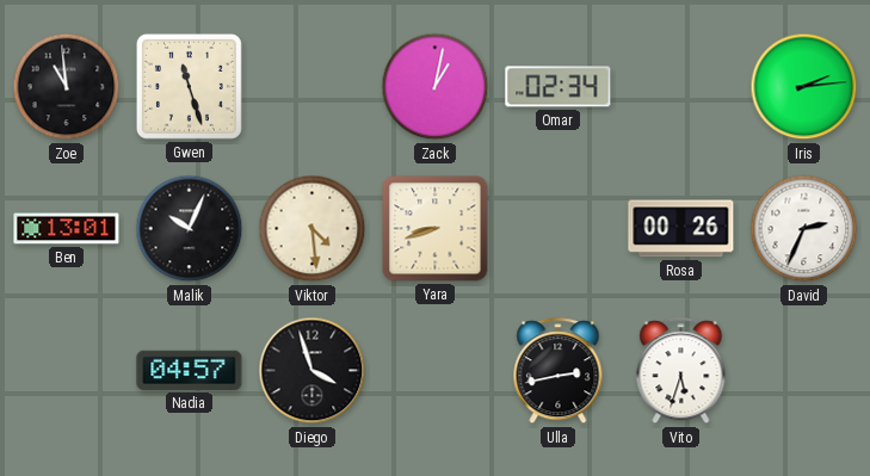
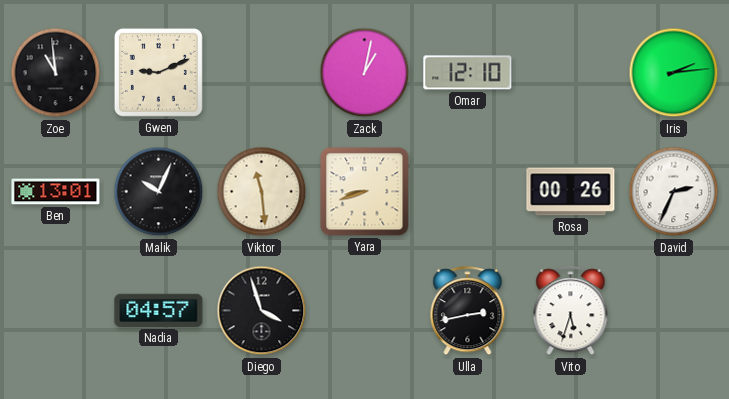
Gwen: 11:27 -> 9:11
Omar: 02:34 -> 12:10
Viktor: 4:29 -> 11:29
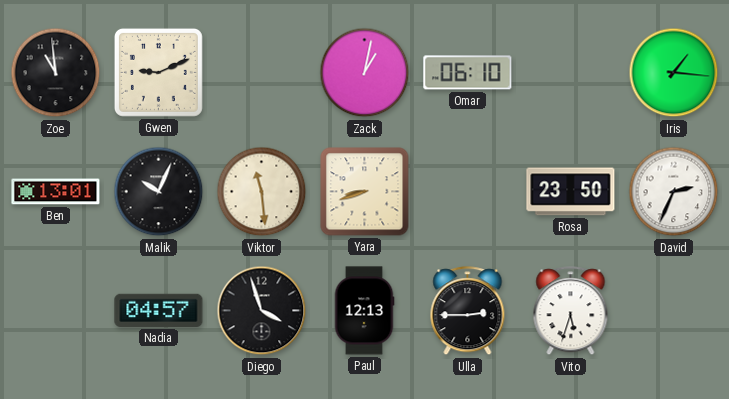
Omar: 12:10 -> 06:10
Iris: 2:14 -> 1:16
Rosa: 00:26 -> 23:50
Paul: none -> 12:13
Ulla: 2:43 -> 2:45
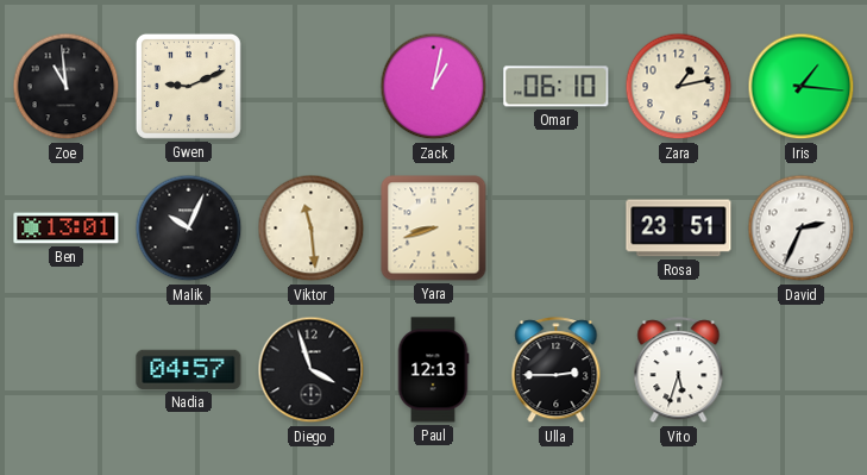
Zara: none -> 1:13
Rosa: 23:50 -> 23:51
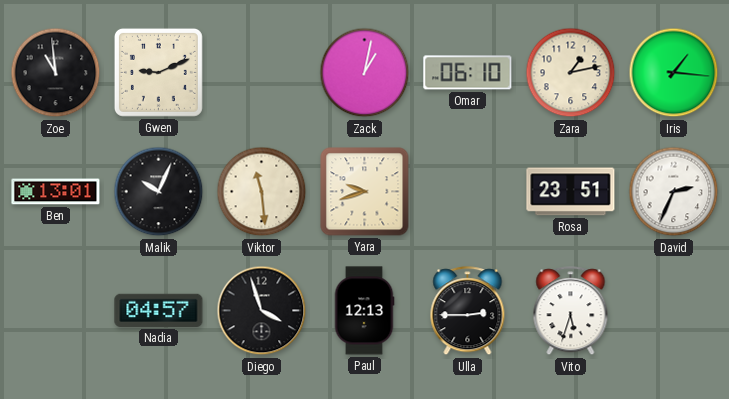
Yara: 8:42 -> 9:42
